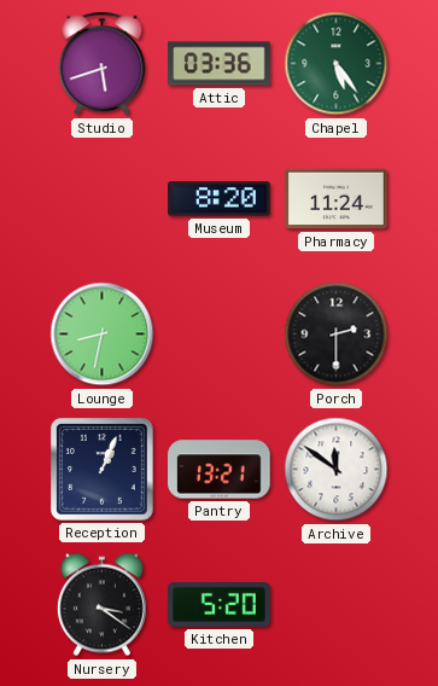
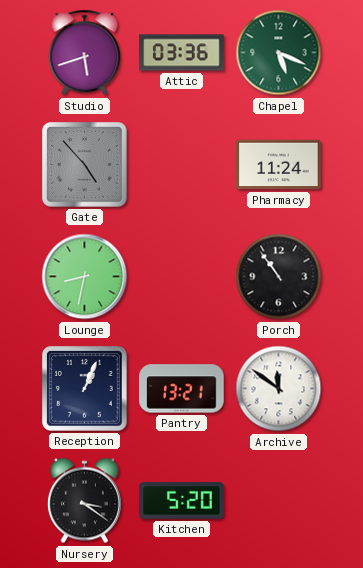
Chapel: 5:24 -> 5:19
Gate: none -> 4:53
Museum: 8:20 -> none
Porch: 2:30 -> 10:54
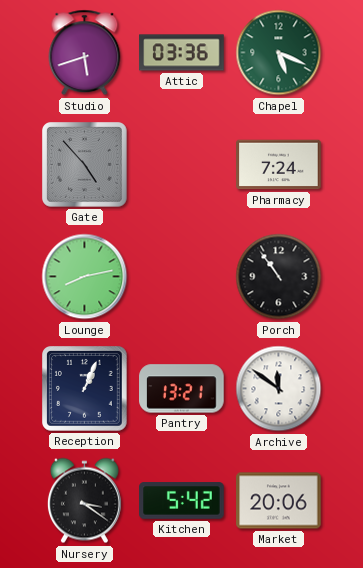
Pharmacy: 11:24 -> 7:24
Lounge: 8:32 -> 8:13
Kitchen: 5:20 -> 5:42
Market: none -> 20:06
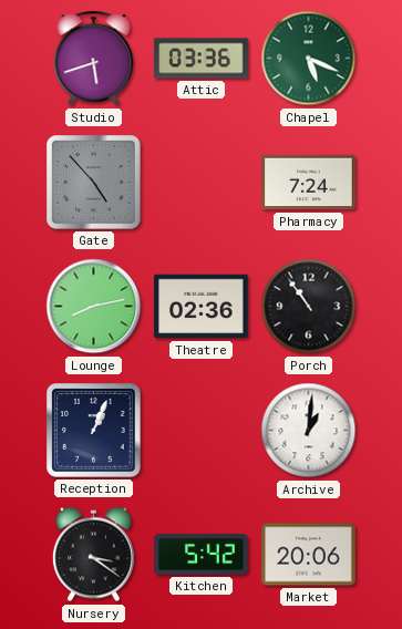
Theatre: none -> 02:36
Pantry: 13:21 -> none
Archive: 11:51 -> 1:01
